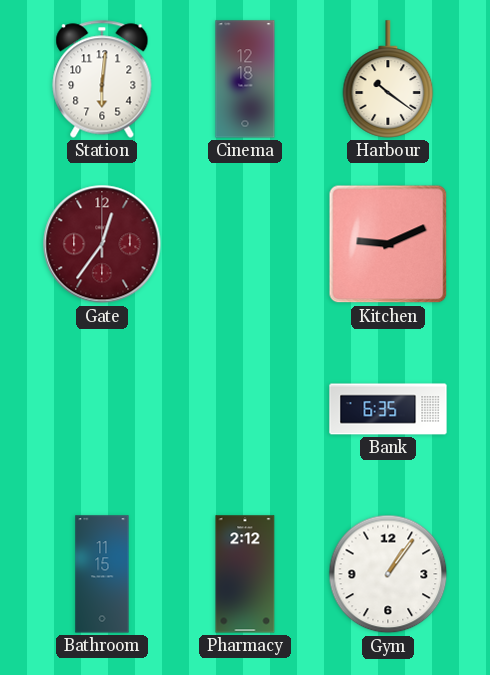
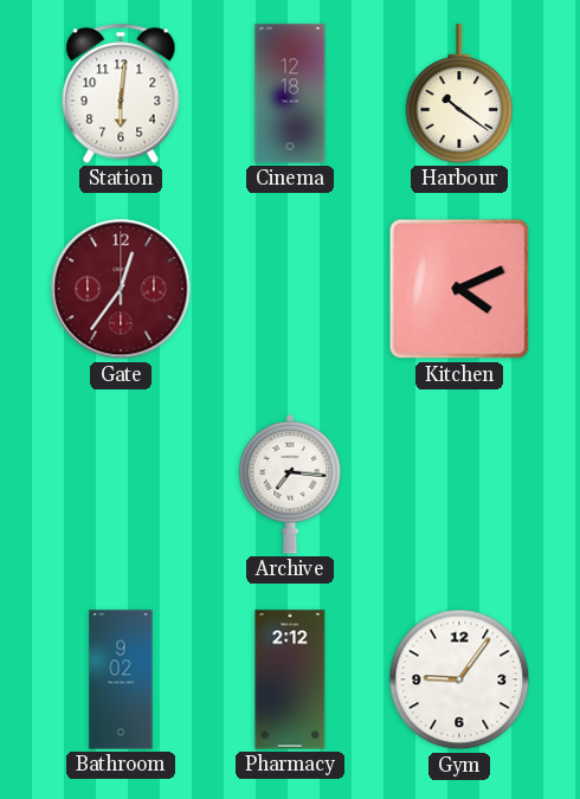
Kitchen: 9:11 -> 4:11
Archive: none -> 7:16
Bank: 6:35 -> none
Bathroom: 11:15 -> 9:02
Gym: 1:06 -> 9:06
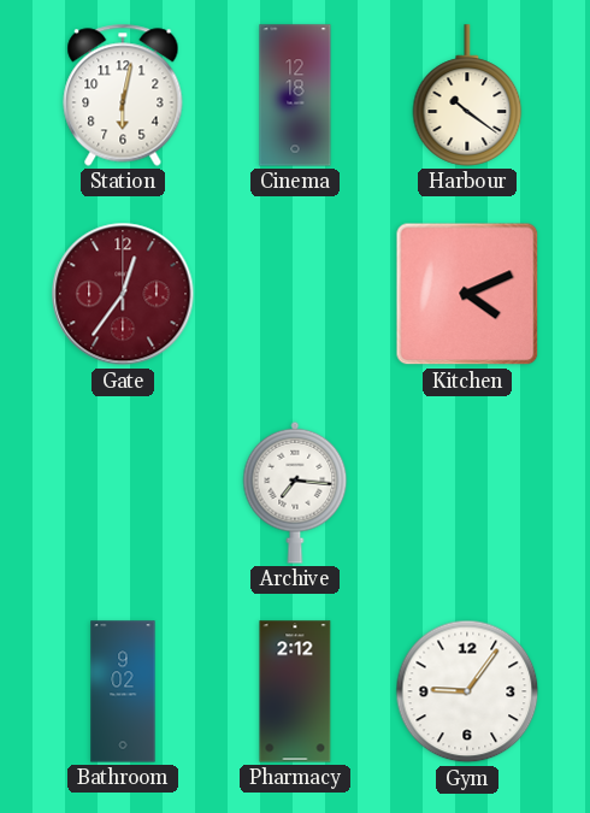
Station: 6:01 -> 6:02
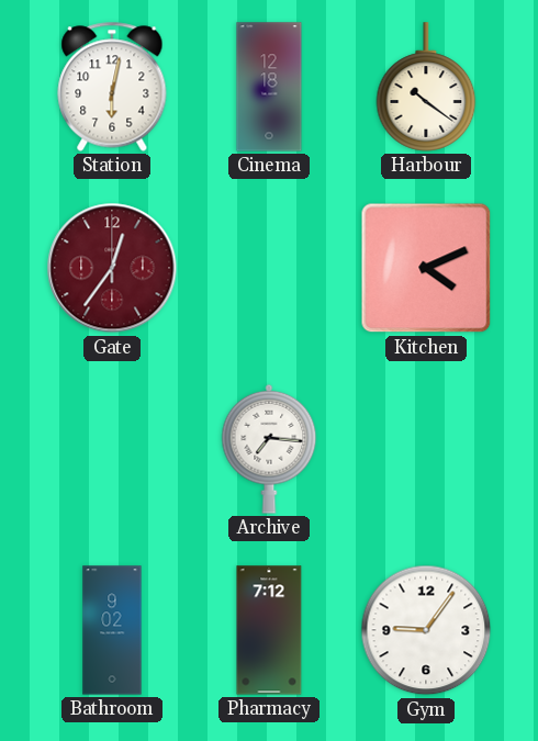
Pharmacy: 2:12 -> 7:12
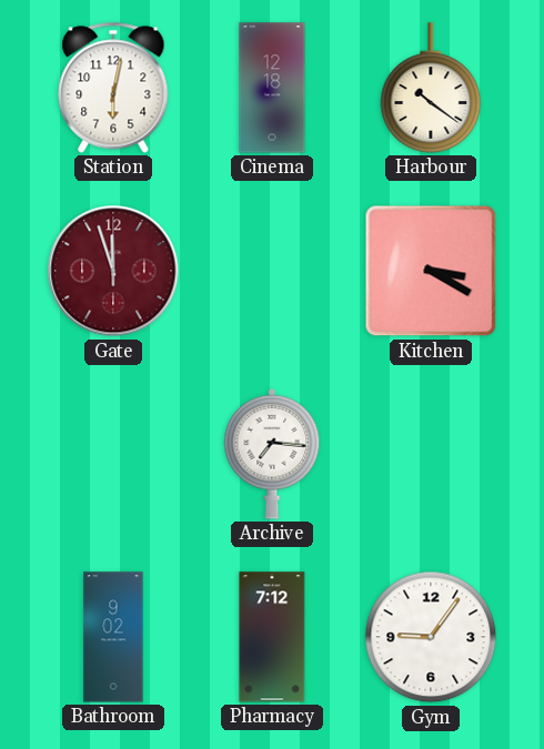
Gate: 12:36 -> 11:57
Kitchen: 4:11 -> 3:20
